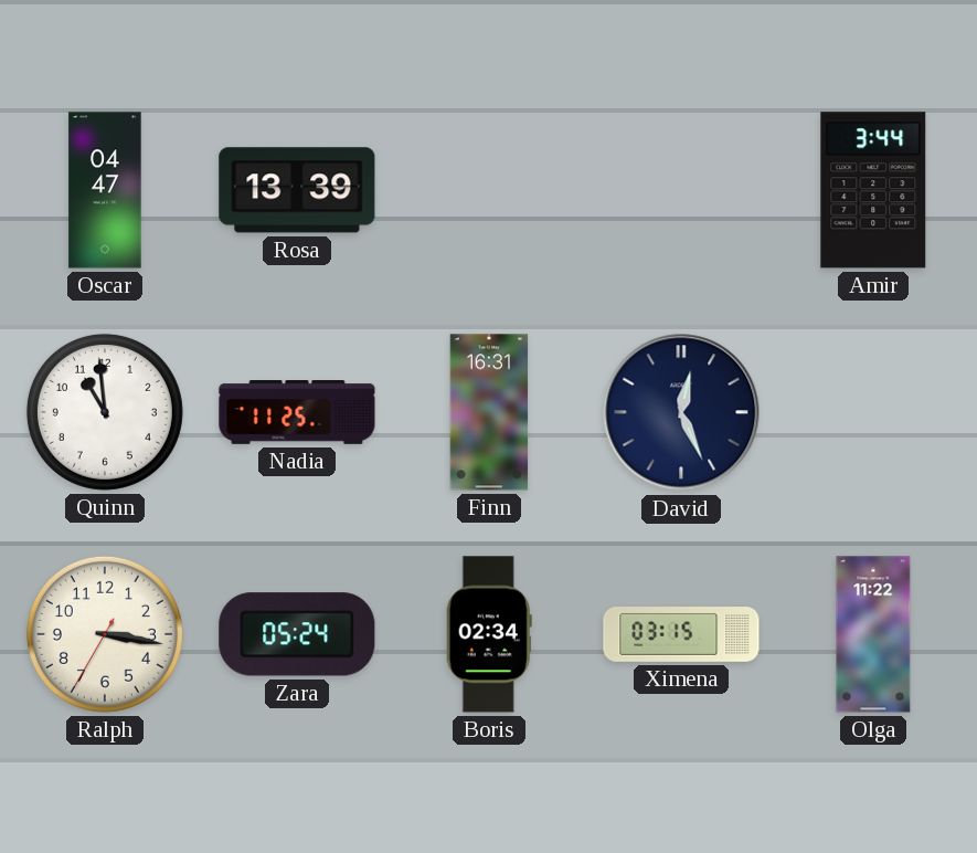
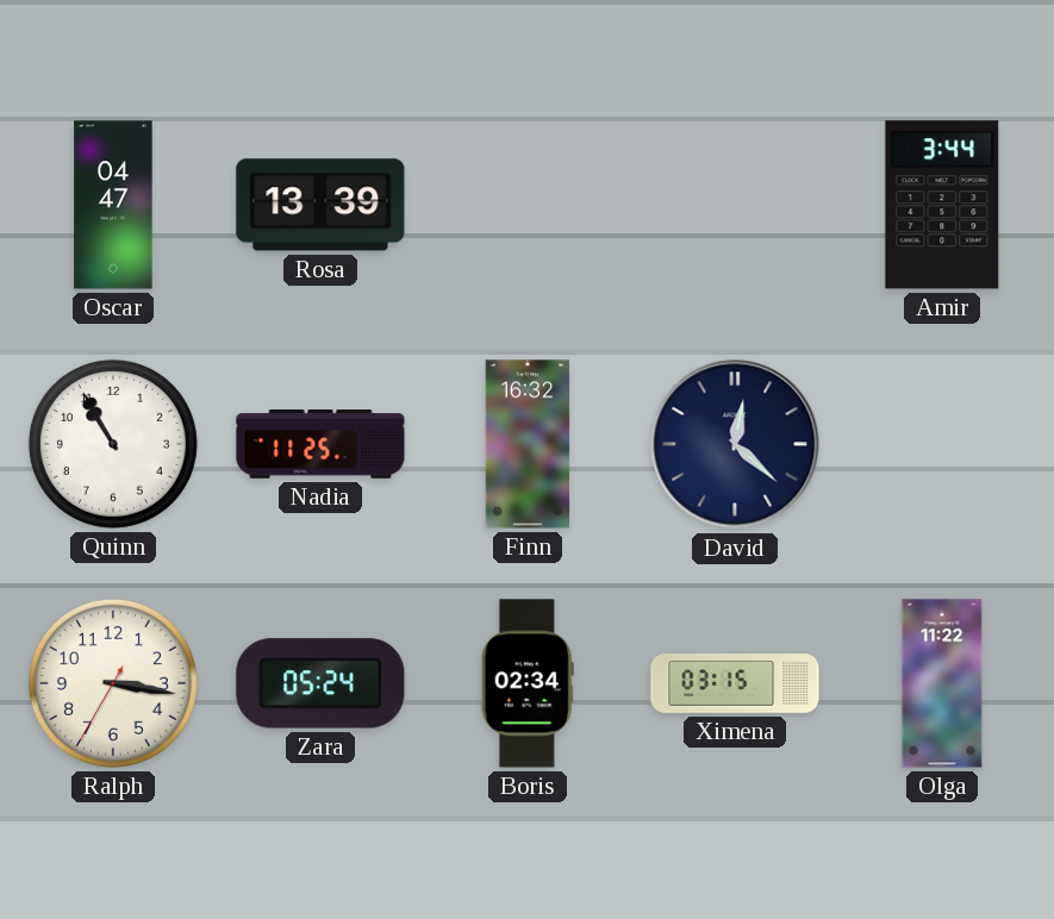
Quinn: 10:59 -> 10:55
Finn: 16:31 -> 16:32
David: 12:26 -> 12:22
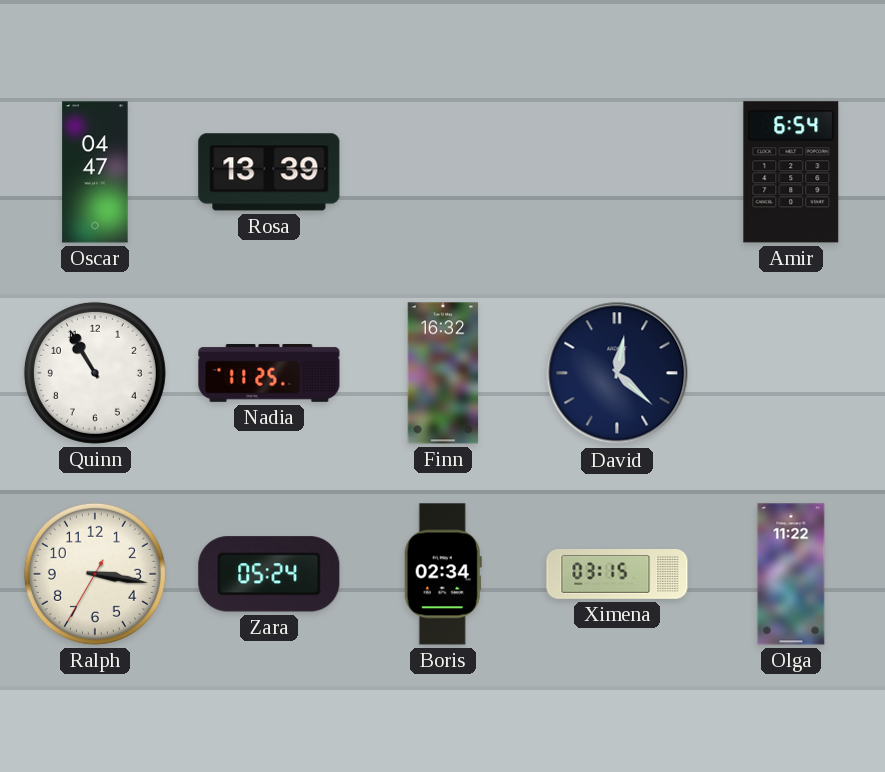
Amir: 3:44 -> 6:54
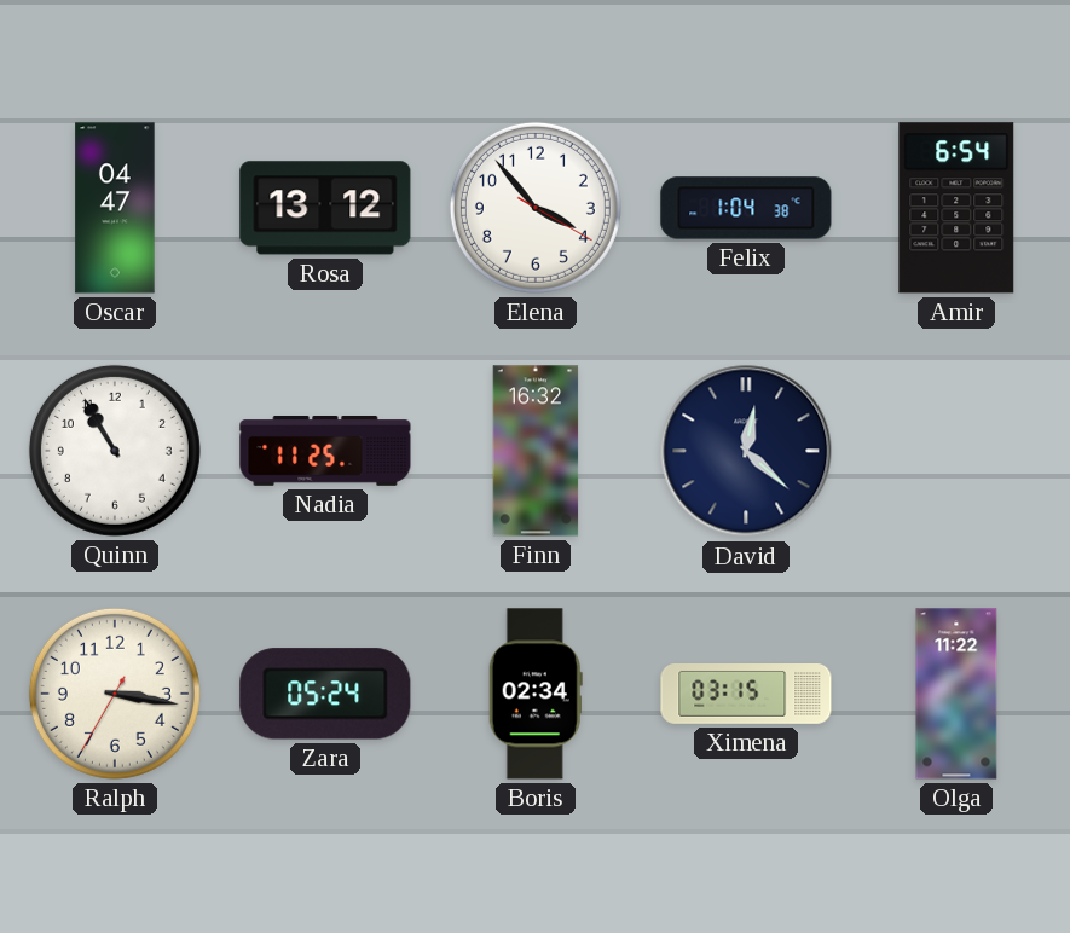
Rosa: 13:39 -> 13:12
Elena: none -> 3:53
Felix: none -> 1:04
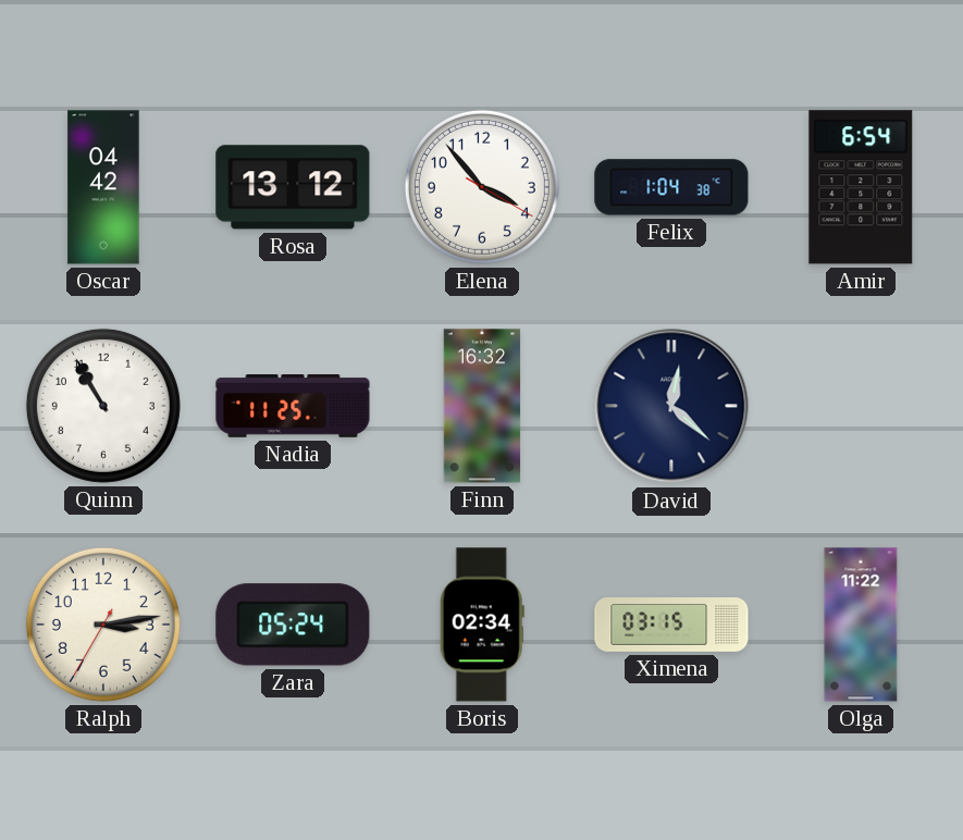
Oscar: 04:47 -> 04:42
Ralph: 3:16 -> 3:13
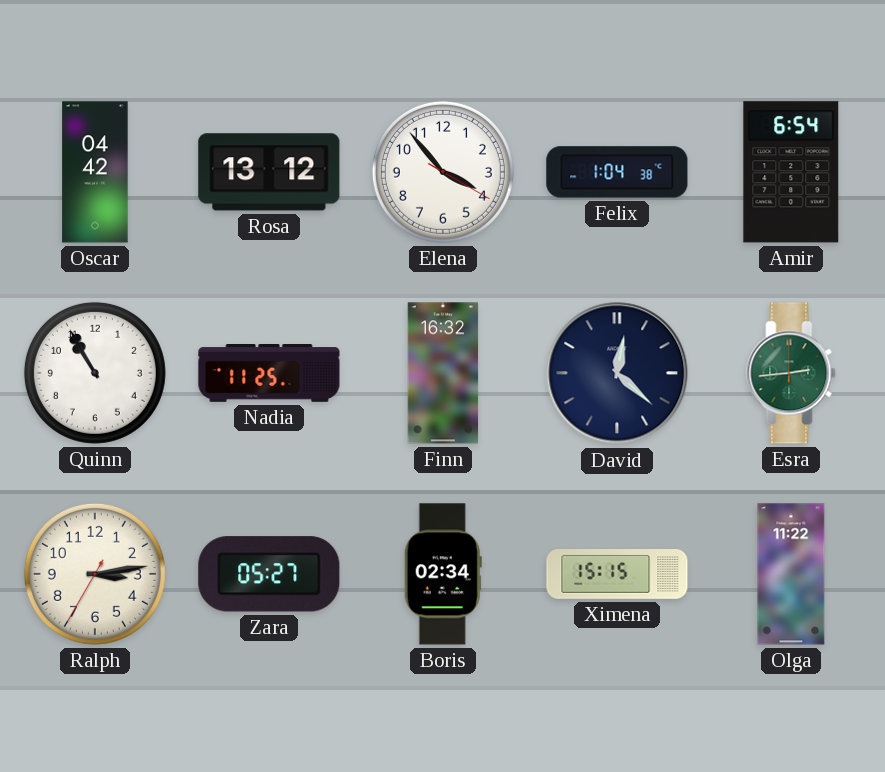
Esra: none -> 2:44
Zara: 05:24 -> 05:27
Ximena: 03:15 -> 15:15
